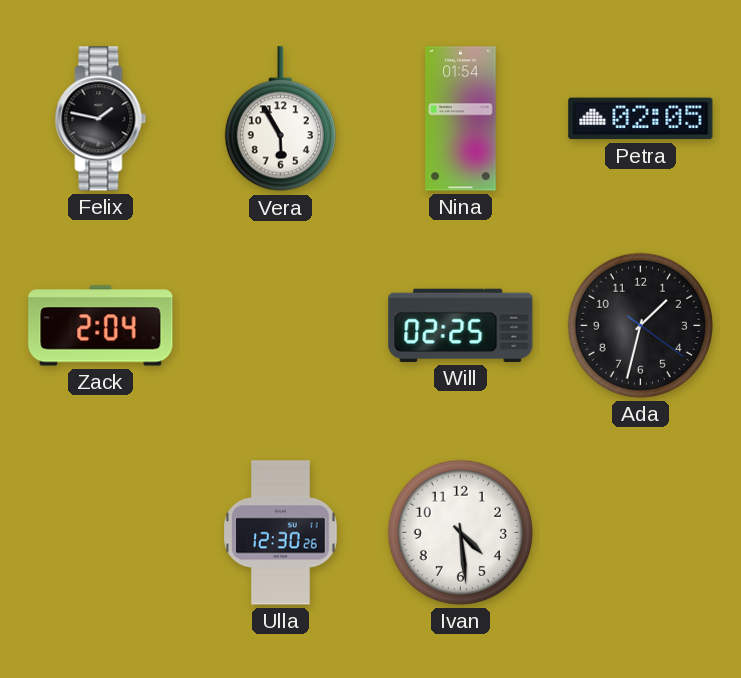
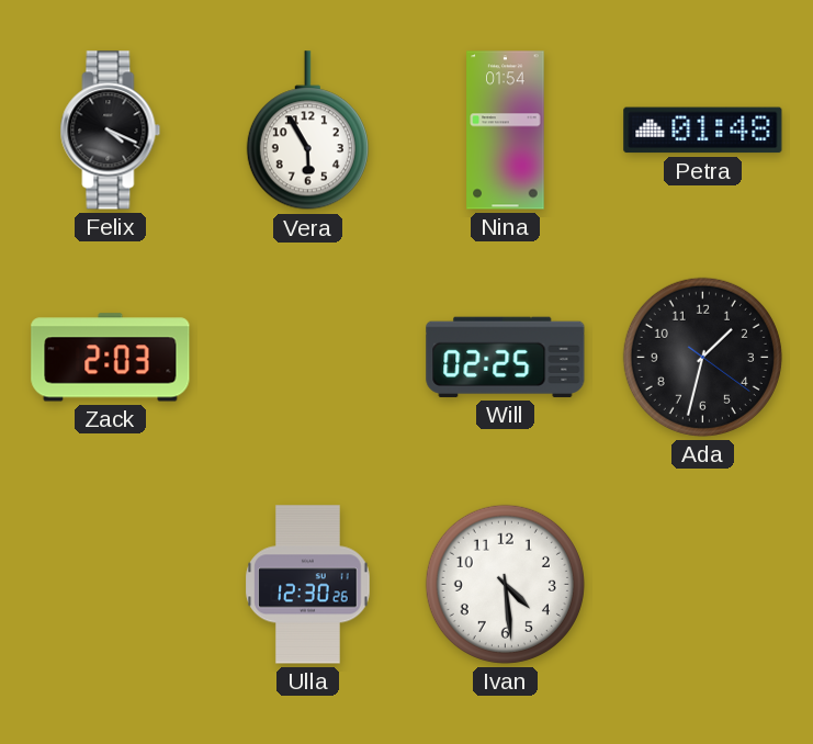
Felix: 1:47 -> 4:19
Petra: 02:05 -> 01:48
Zack: 2:04 -> 2:03
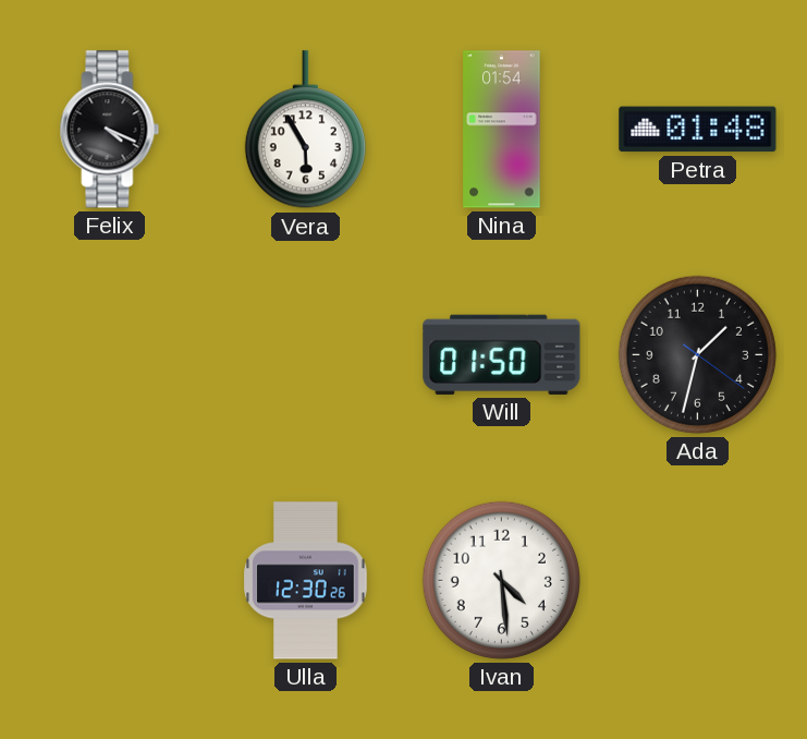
Zack: 2:03 -> none
Will: 02:25 -> 01:50
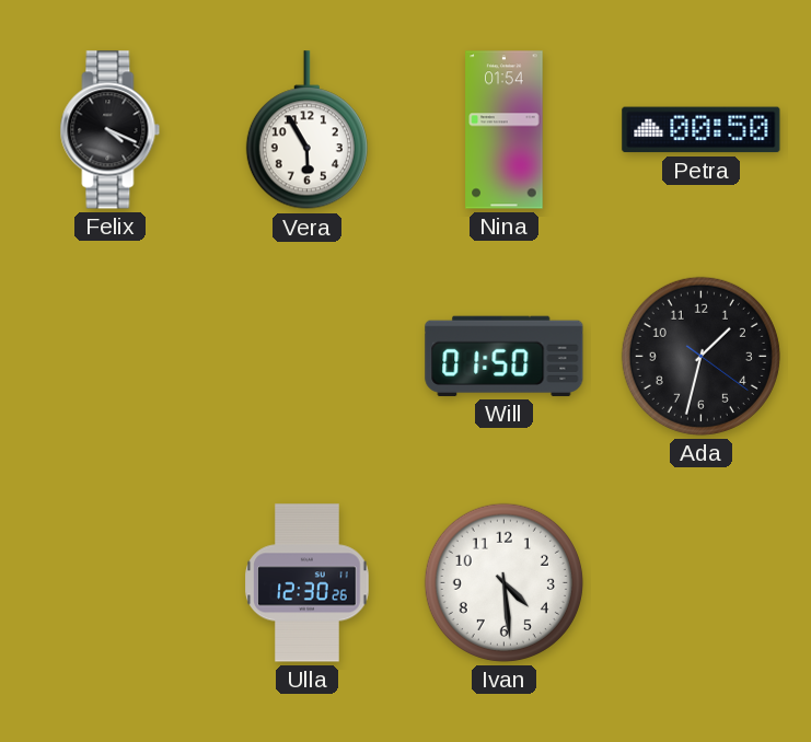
Petra: 01:48 -> 00:50
